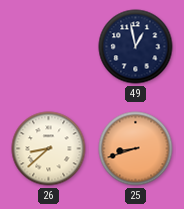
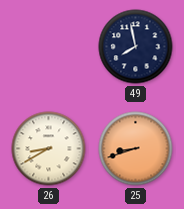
49: 12:58 -> 7:58
26: 8:38 -> 8:40
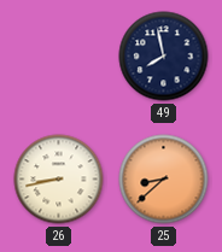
26: 8:40 -> 8:43
25: 8:42 -> 8:38
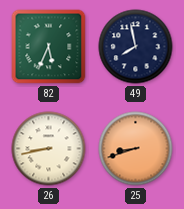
82: none -> 5:34
25: 8:38 -> 8:42
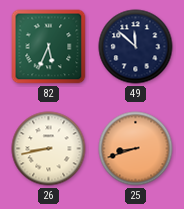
49: 7:58 -> 11:52
